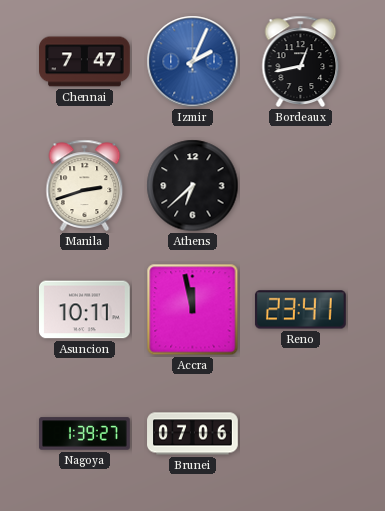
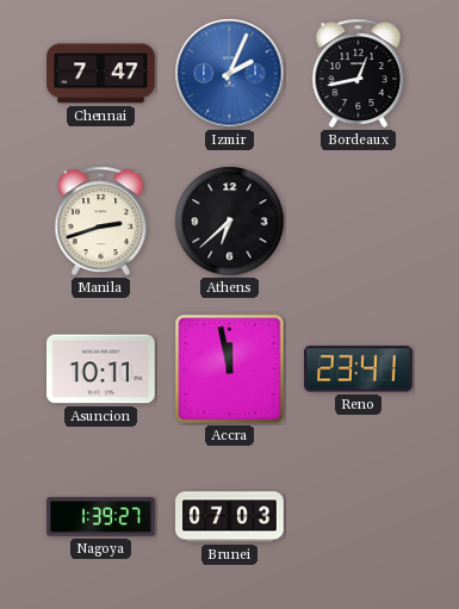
Brunei: 07:06 -> 07:03
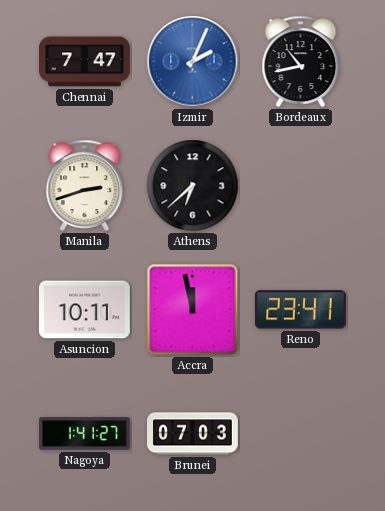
Bordeaux: 12:43 -> 10:43
Nagoya: 1:39 -> 1:41
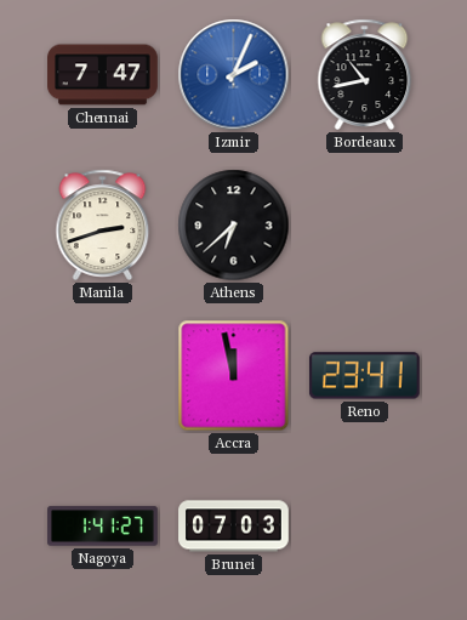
Asuncion: 10:11 -> none
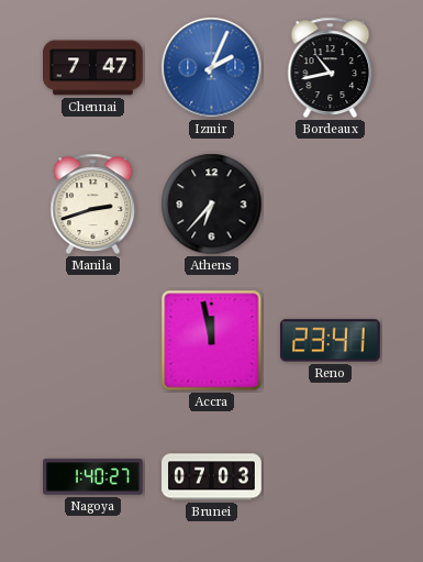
Athens: 6:38 -> 6:37
Nagoya: 1:41 -> 1:40
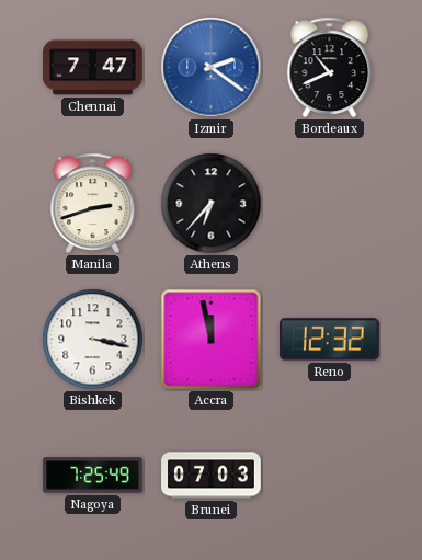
Izmir: 2:04 -> 2:21
Bordeaux: 10:43 -> 10:41
Bishkek: none -> 3:17
Reno: 23:41 -> 12:32
Nagoya: 1:40 -> 7:25
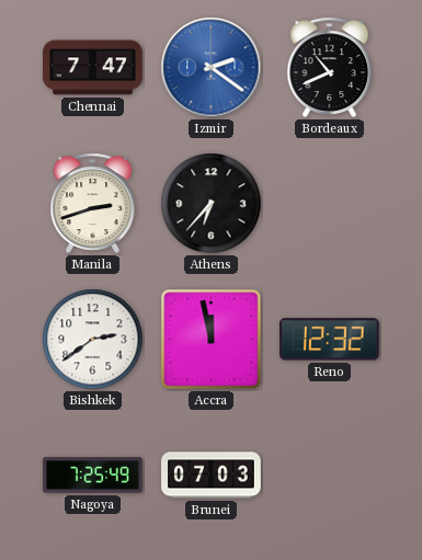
Bishkek: 3:17 -> 2:39
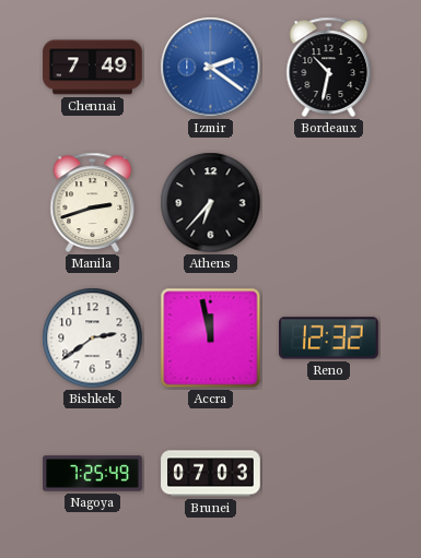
Chennai: 7:47 -> 7:49
Bordeaux: 10:41 -> 10:32
